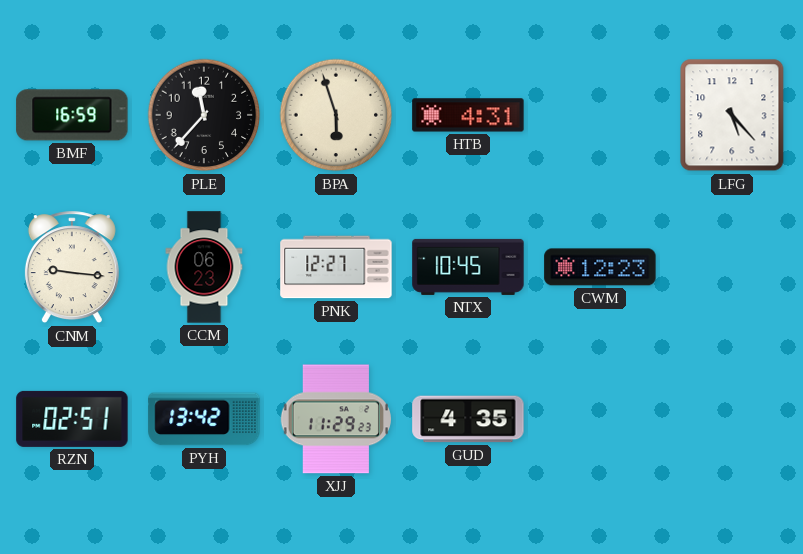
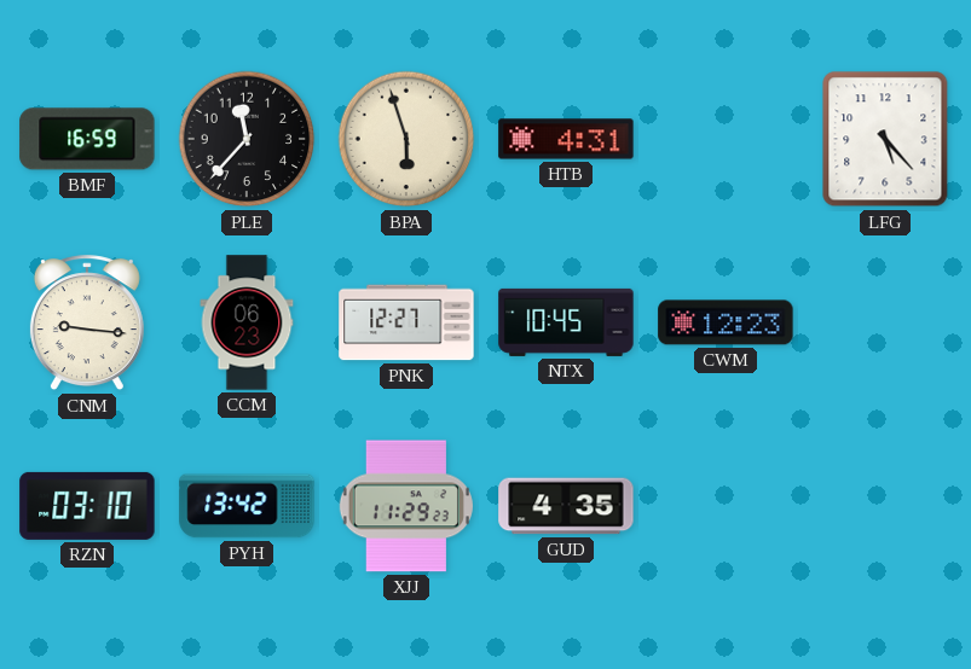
RZN: 02:51 -> 03:10
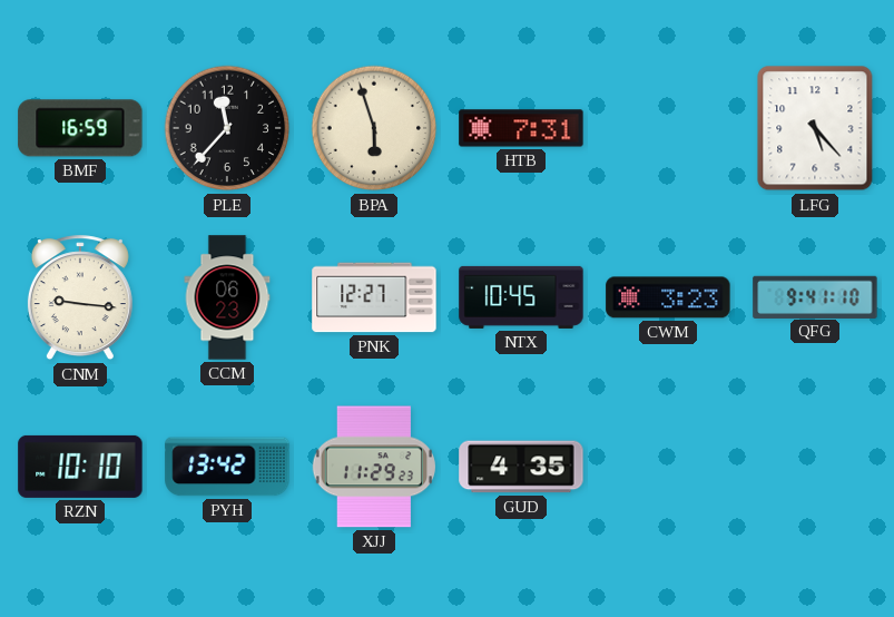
HTB: 4:31 -> 7:31
CWM: 12:23 -> 3:23
QFG: none -> 9:41
RZN: 03:10 -> 10:10
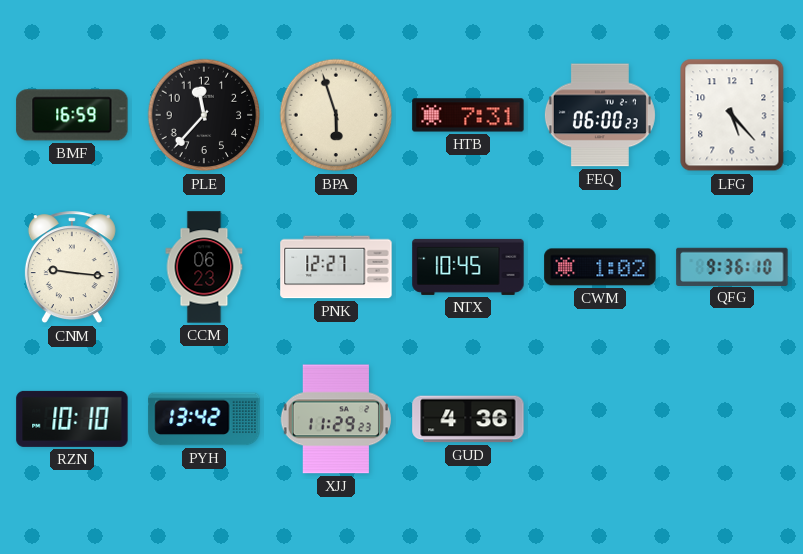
FEQ: none -> 06:00
CWM: 3:23 -> 1:02
QFG: 9:41 -> 9:36
GUD: 4:35 -> 4:36
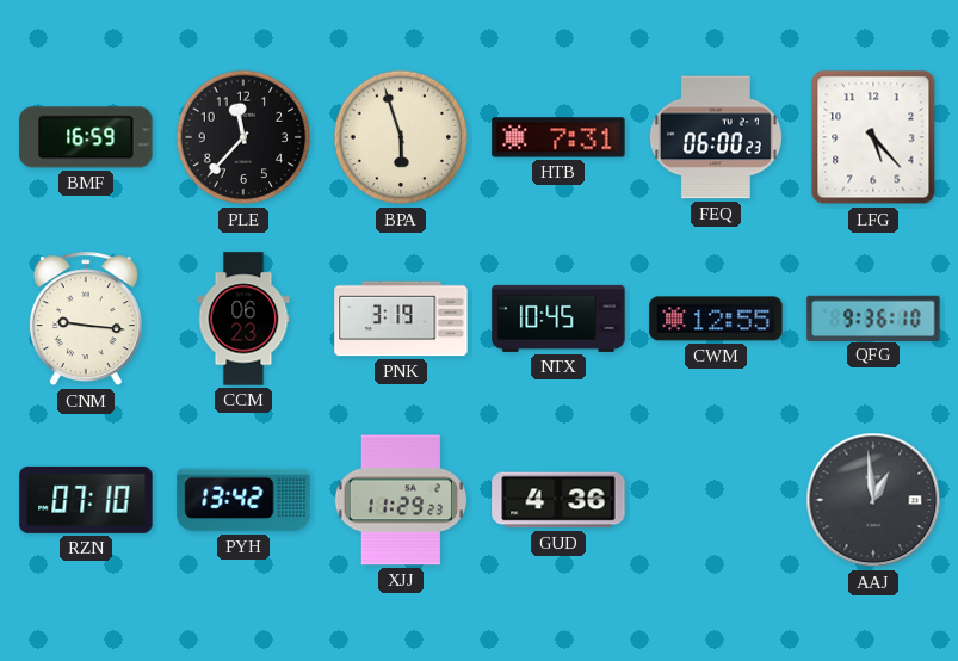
PNK: 12:27 -> 3:19
CWM: 1:02 -> 12:55
RZN: 10:10 -> 07:10
AAJ: none -> 12:59
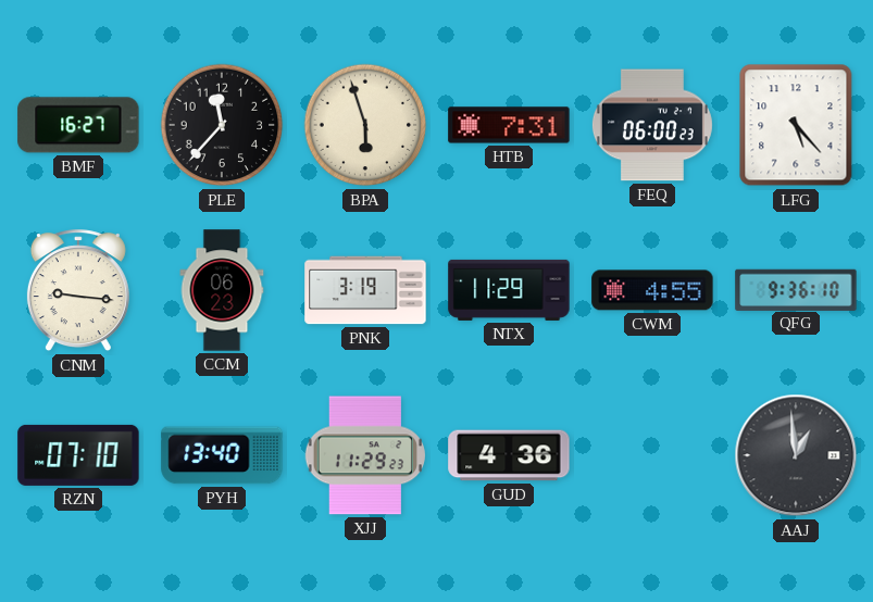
BMF: 16:59 -> 16:27
NTX: 10:45 -> 11:29
CWM: 12:55 -> 4:55
PYH: 13:42 -> 13:40
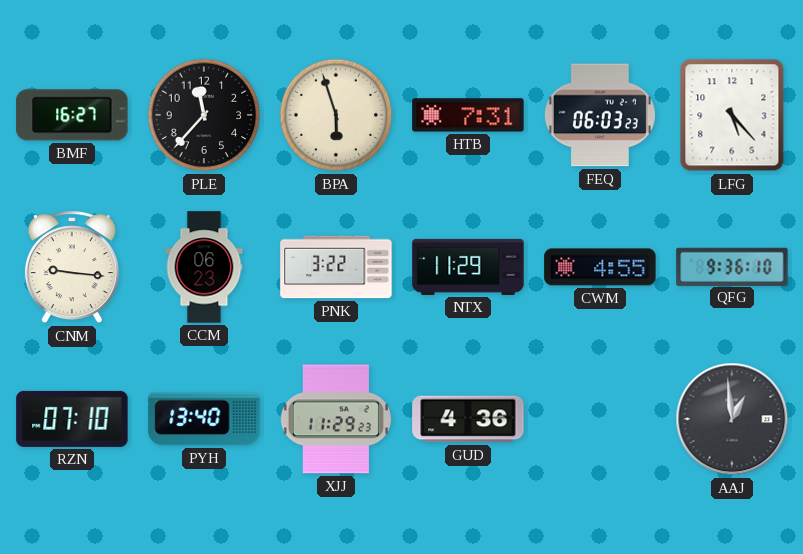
FEQ: 06:00 -> 06:03
PNK: 3:19 -> 3:22
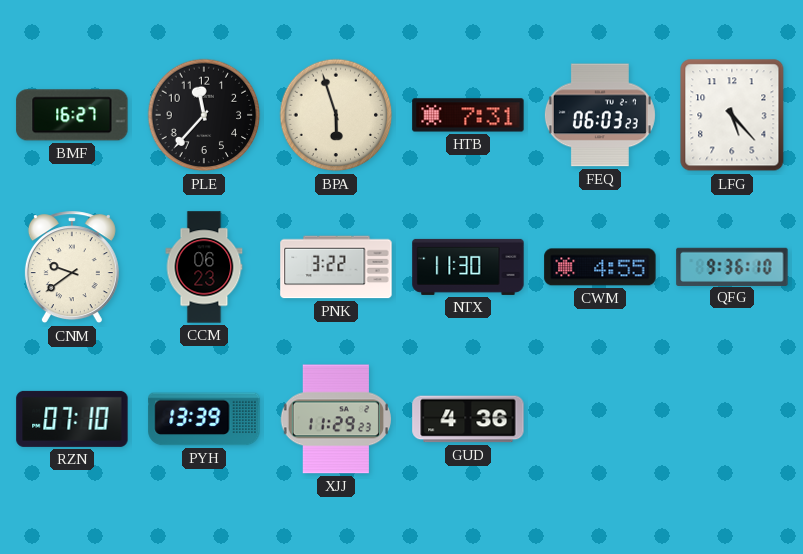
CNM: 9:16 -> 9:39
NTX: 11:29 -> 11:30
PYH: 13:40 -> 13:39
AAJ: 12:59 -> none
